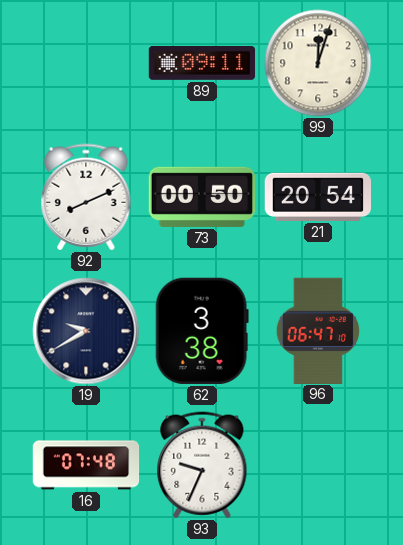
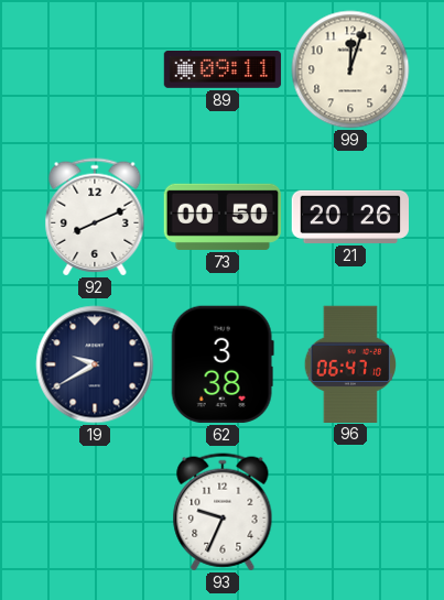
21: 20:54 -> 20:26
16: 07:48 -> none
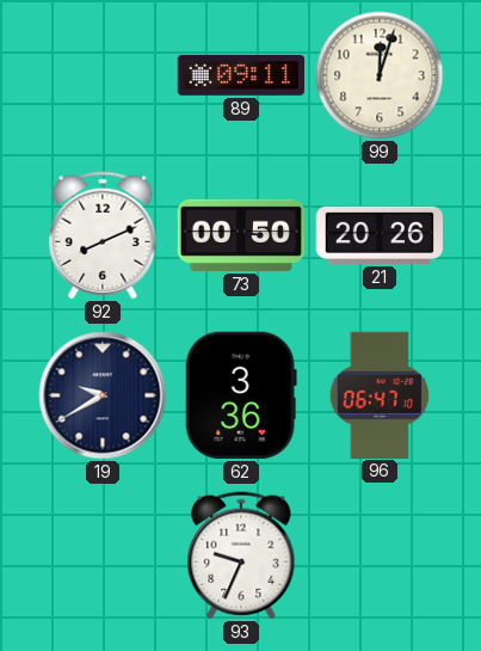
62: 3:38 -> 3:36
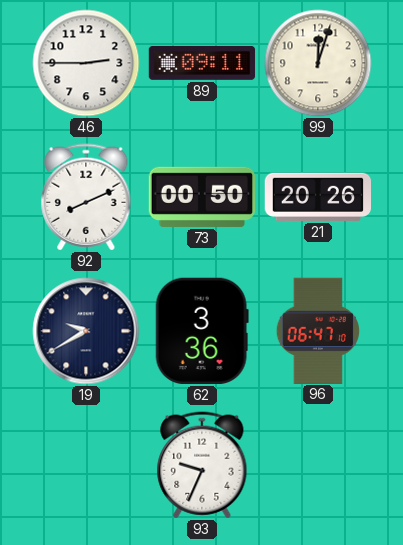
46: none -> 2:45
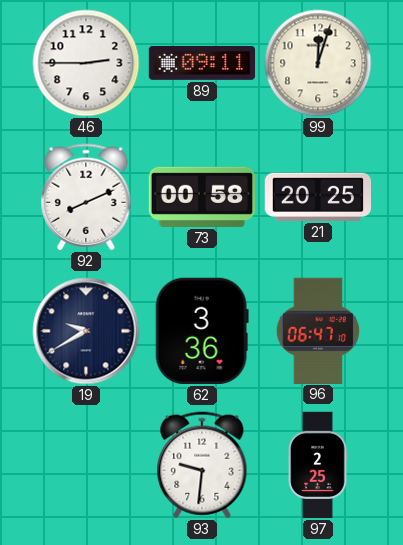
73: 00:50 -> 00:58
21: 20:26 -> 20:25
93: 9:34 -> 9:31
97: none -> 2:25
